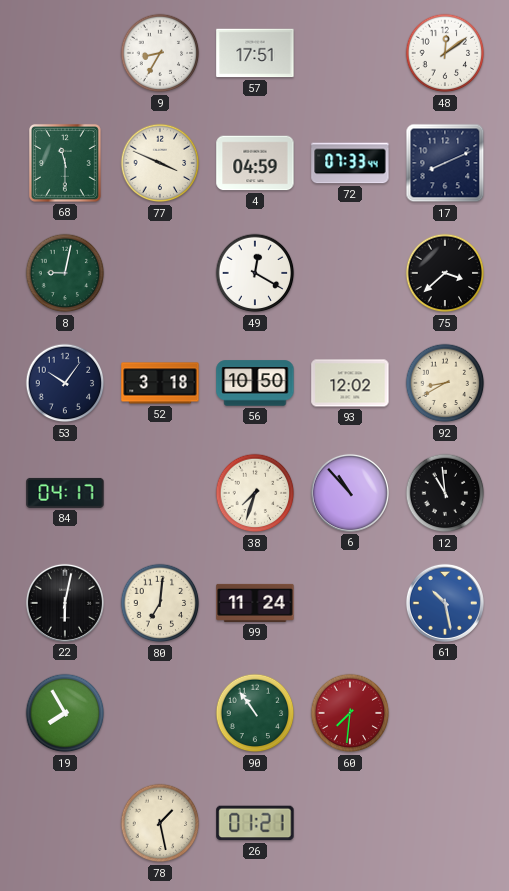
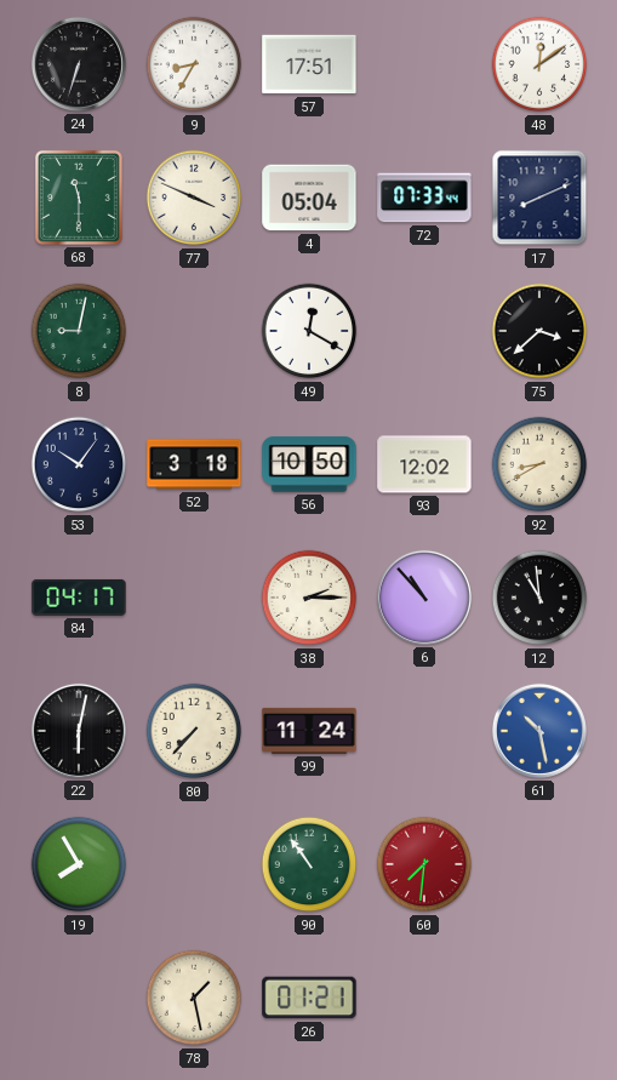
24: none -> 6:33
4: 04:59 -> 05:04
38: 7:33 -> 2:15
80: 7:01 -> 7:37
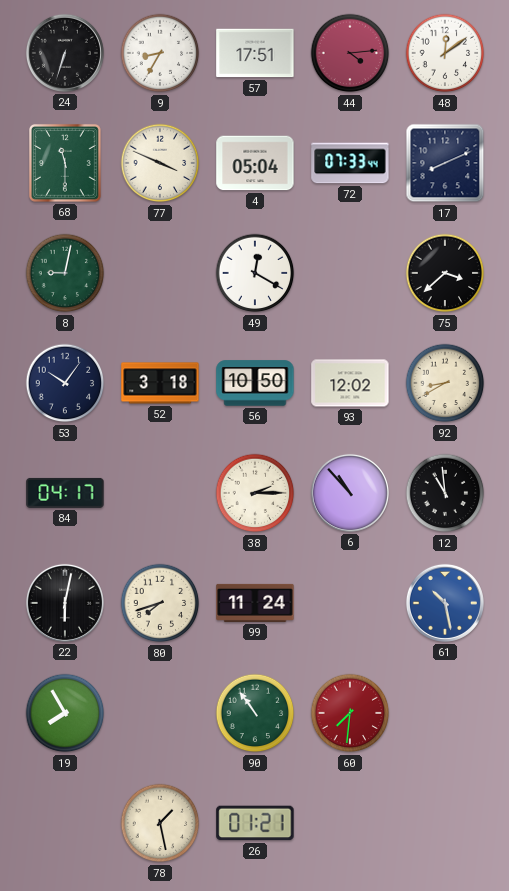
44: none -> 4:14
80: 7:37 -> 7:42
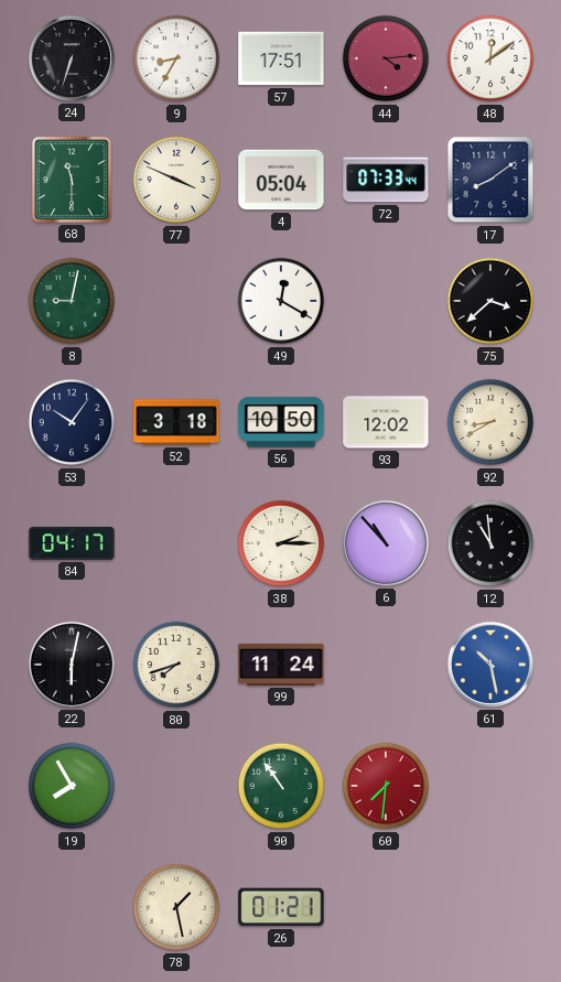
17: 8:11 -> 8:09
